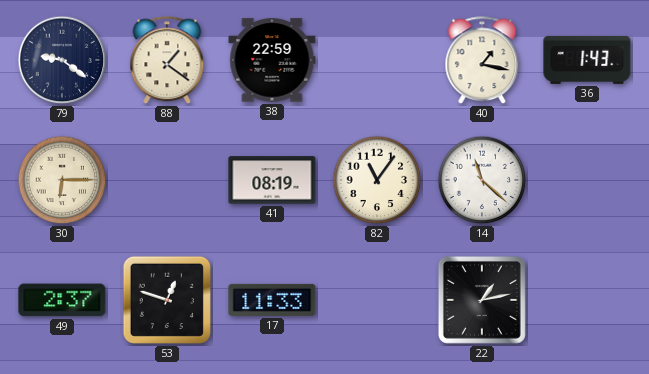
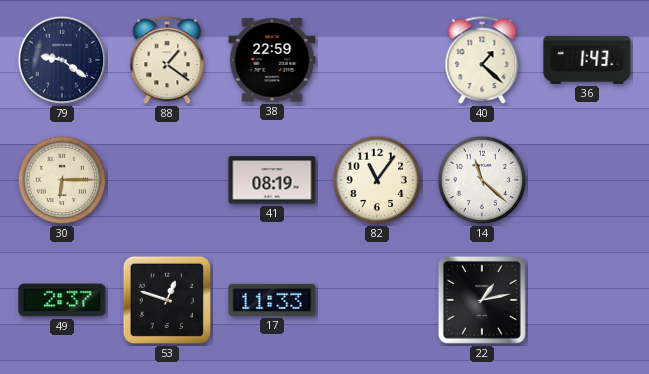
40: 1:17 -> 1:22
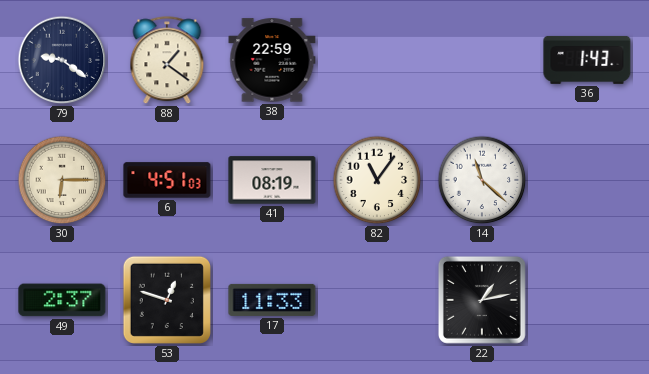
40: 1:22 -> none
6: none -> 4:51
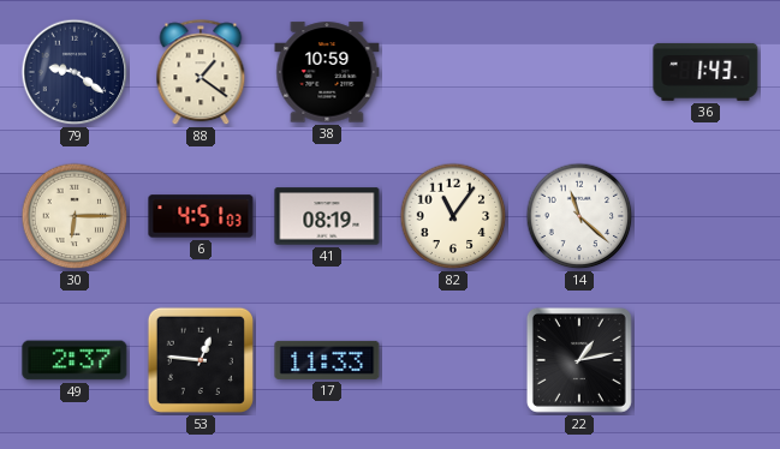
38: 22:59 -> 10:59
53: 12:48 -> 12:46
